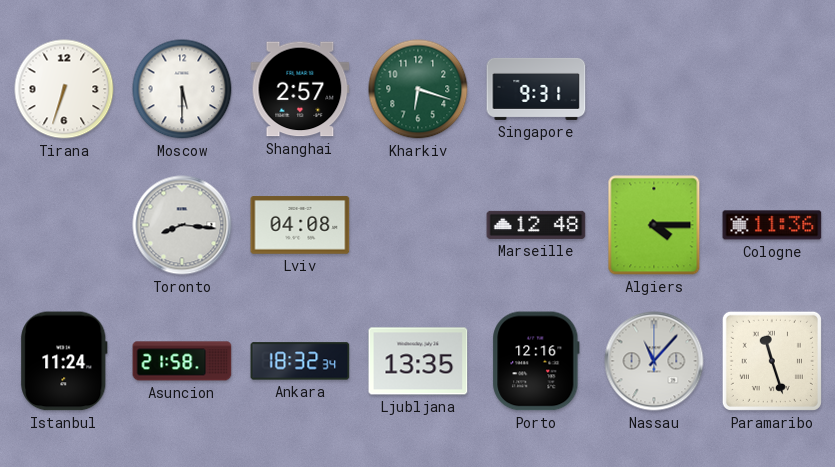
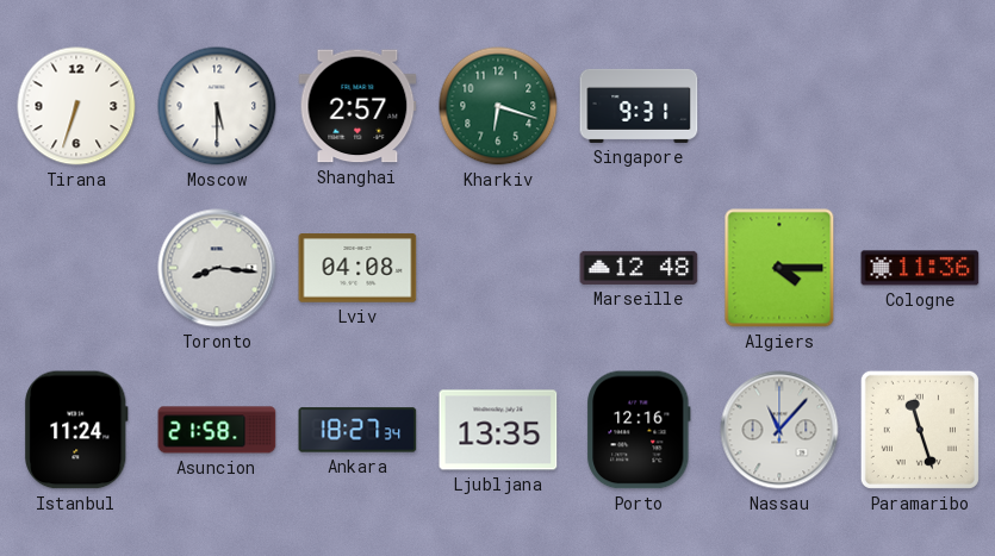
Ankara: 18:32 -> 18:27
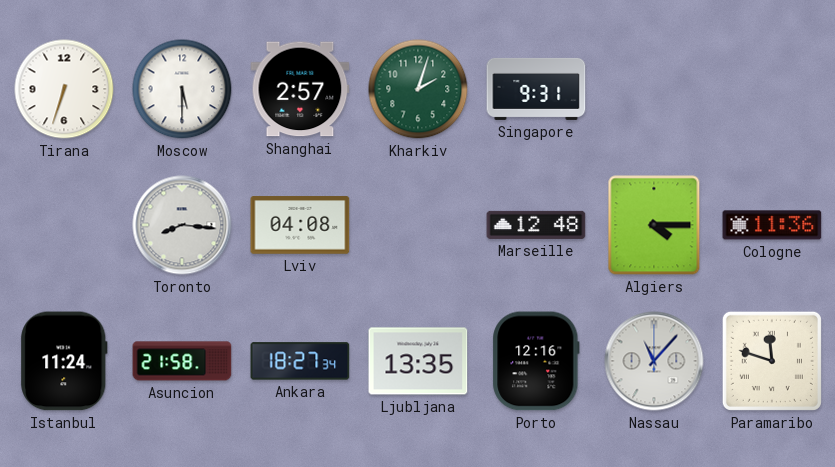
Kharkiv: 6:18 -> 2:03
Paramaribo: 11:27 -> 11:48
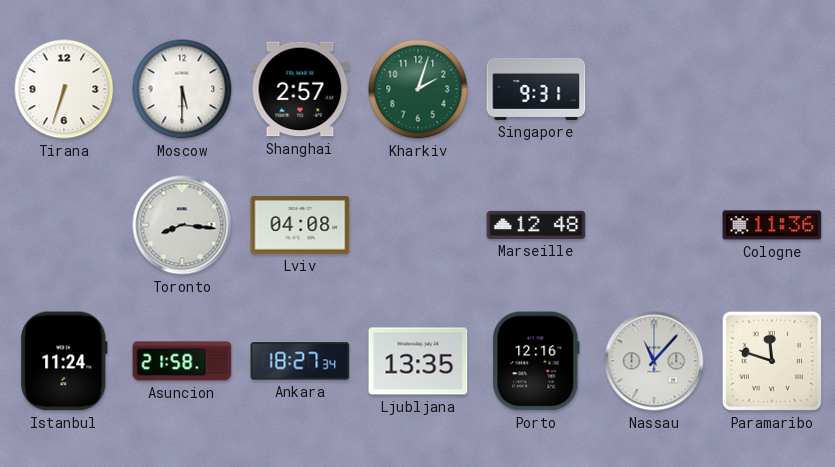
Algiers: 4:15 -> none
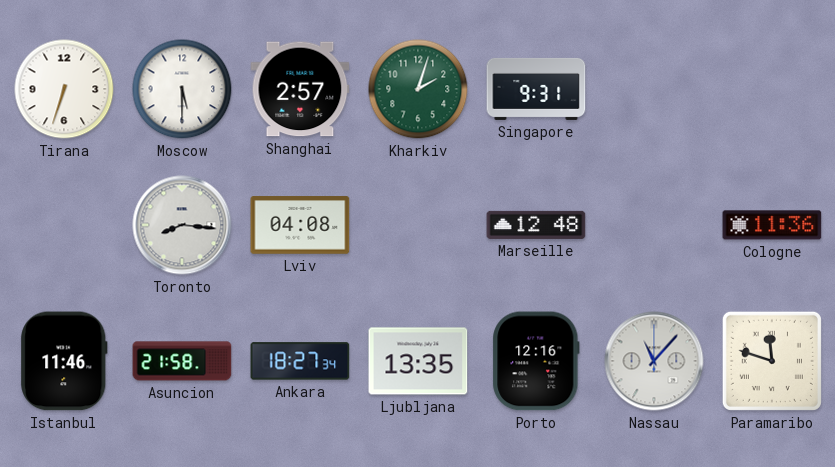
Istanbul: 11:24 -> 11:46
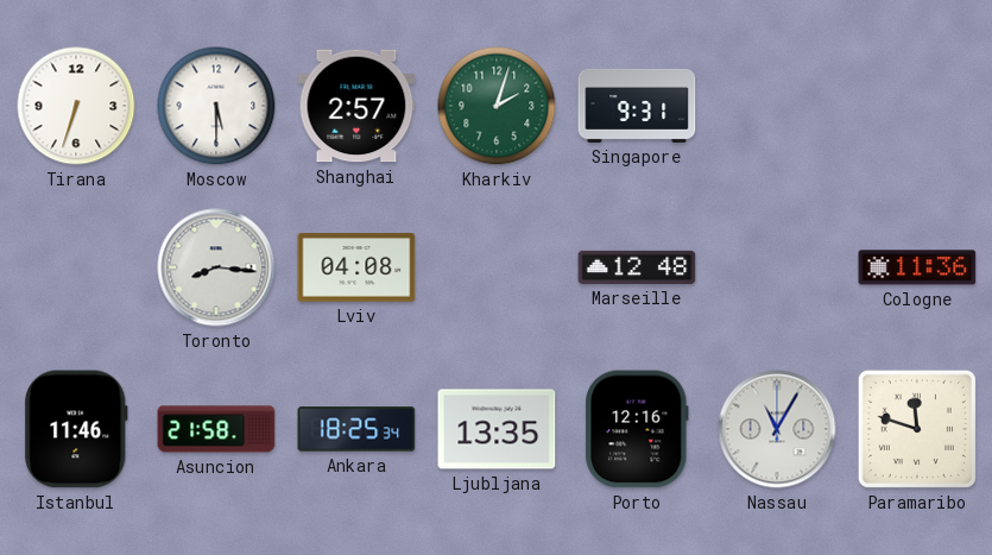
Ankara: 18:27 -> 18:25
Nassau: 11:07 -> 11:05
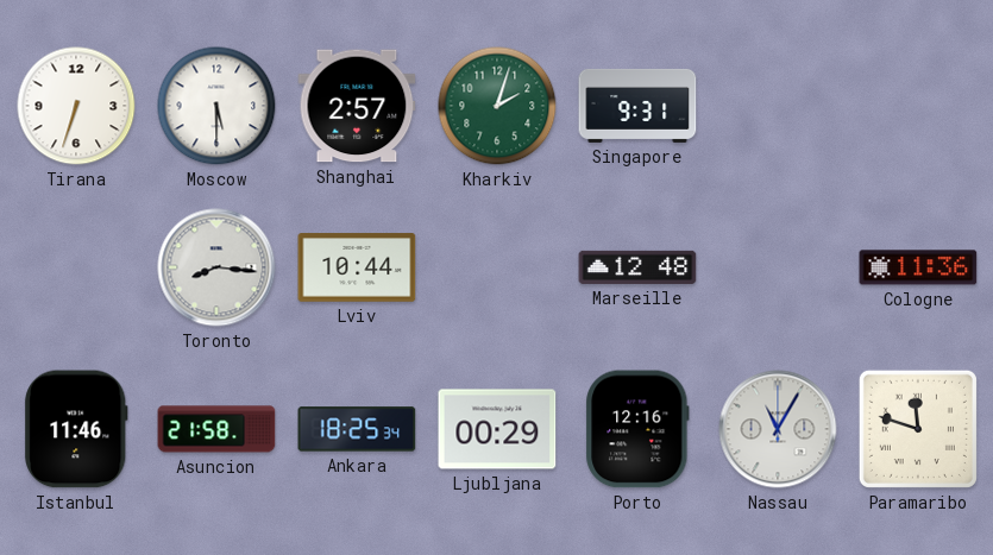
Lviv: 04:08 -> 10:44
Ljubljana: 13:35 -> 00:29
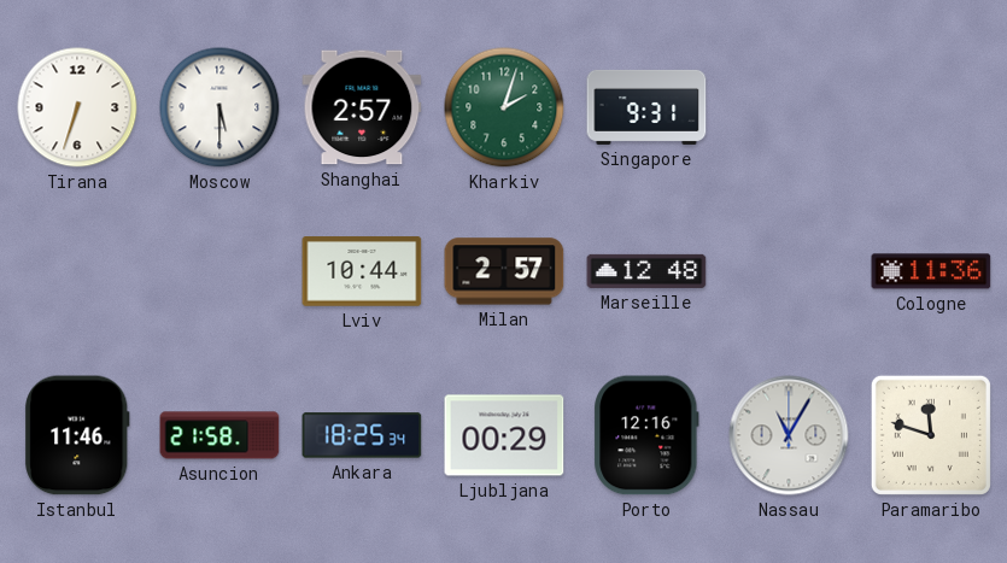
Toronto: 8:16 -> none
Milan: none -> 2:57
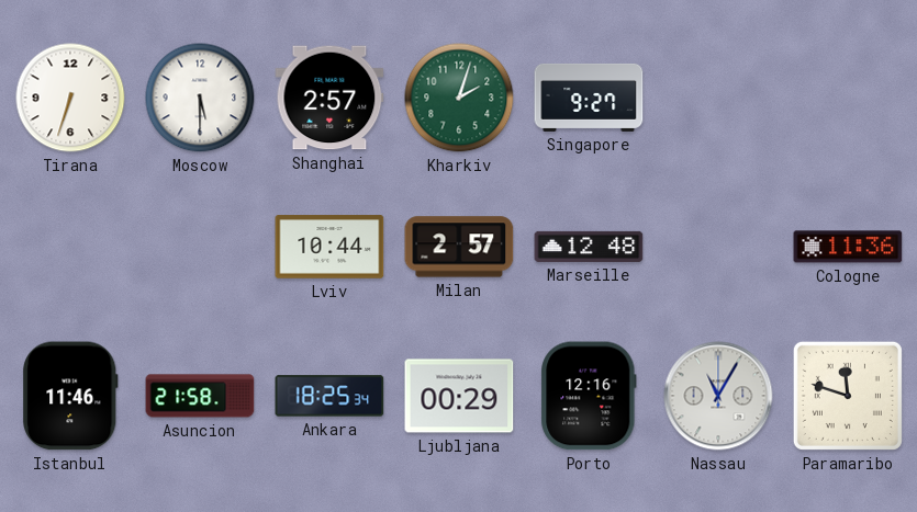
Singapore: 9:31 -> 9:27
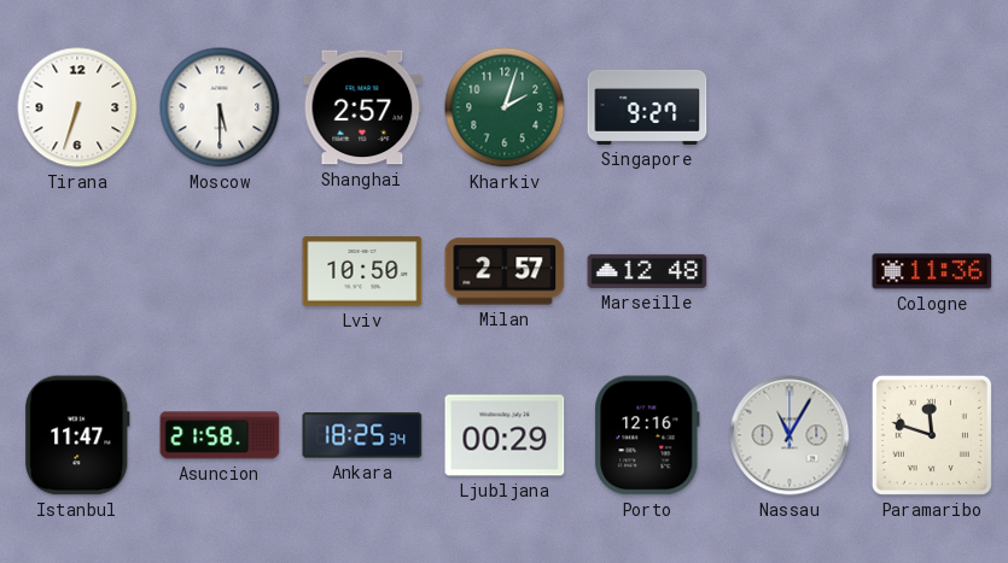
Lviv: 10:44 -> 10:50
Istanbul: 11:46 -> 11:47
